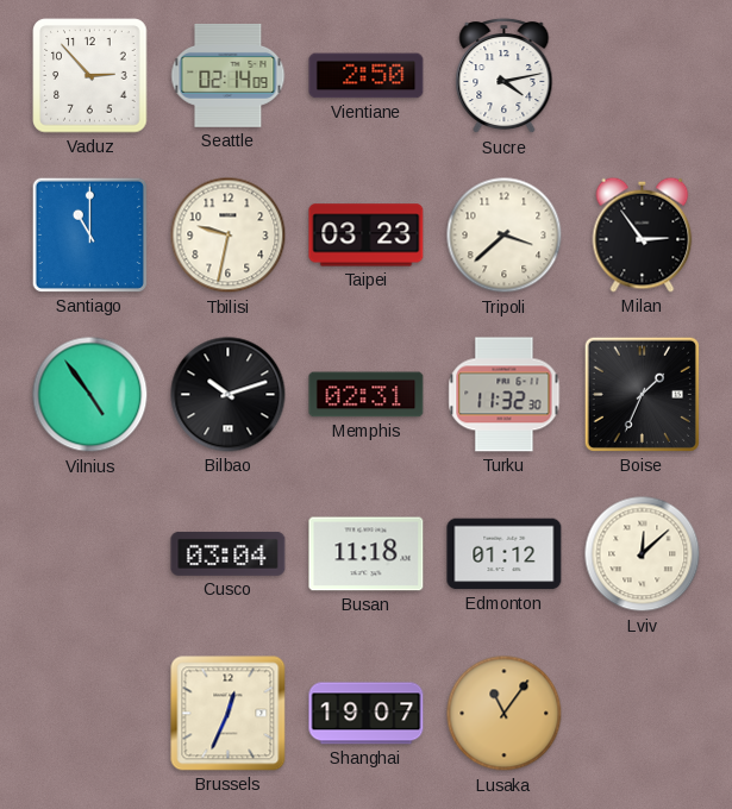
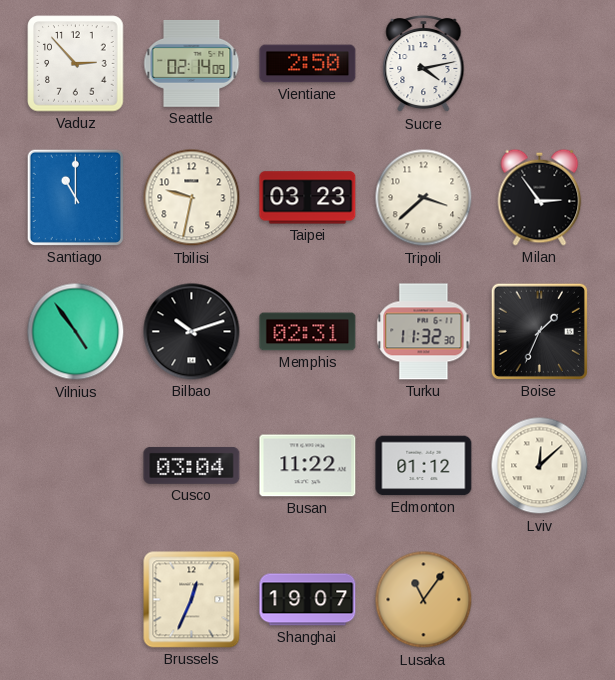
Busan: 11:18 -> 11:22
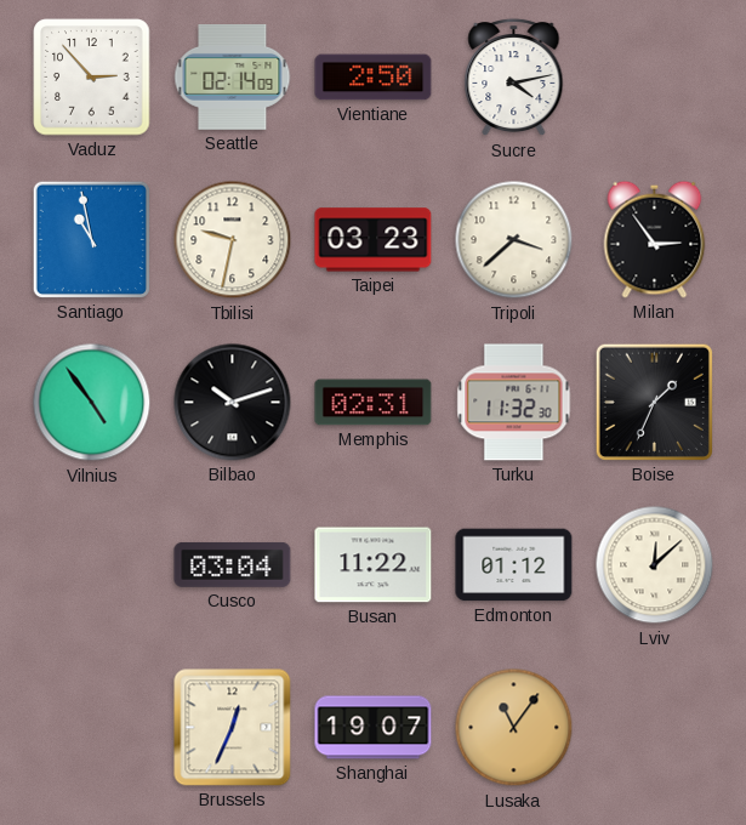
Santiago: 11:00 -> 10:58
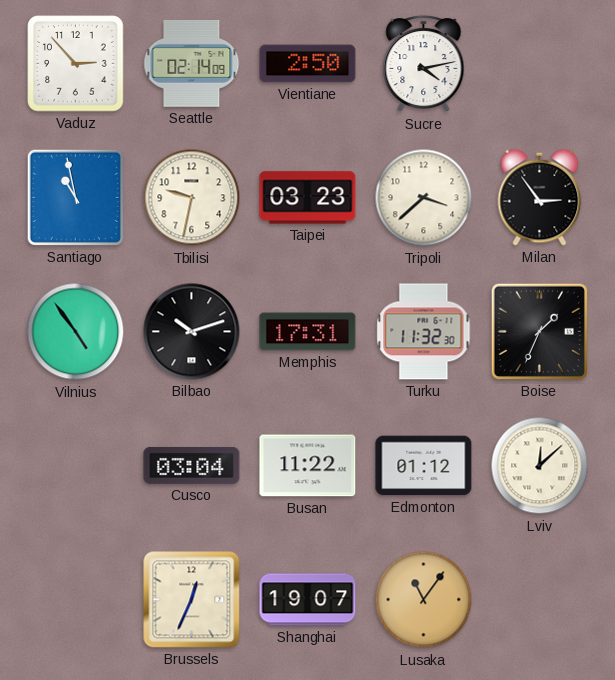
Memphis: 02:31 -> 17:31
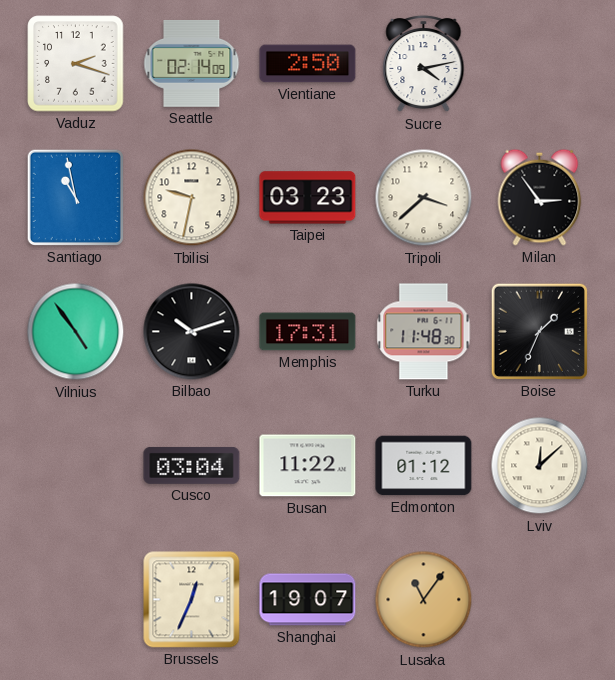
Vaduz: 2:53 -> 2:18
Turku: 11:32 -> 11:48
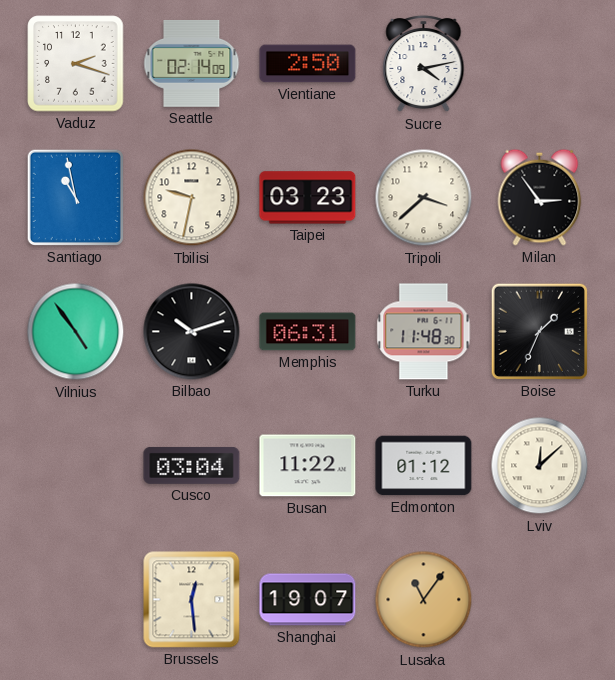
Memphis: 17:31 -> 06:31
Brussels: 12:34 -> 12:29
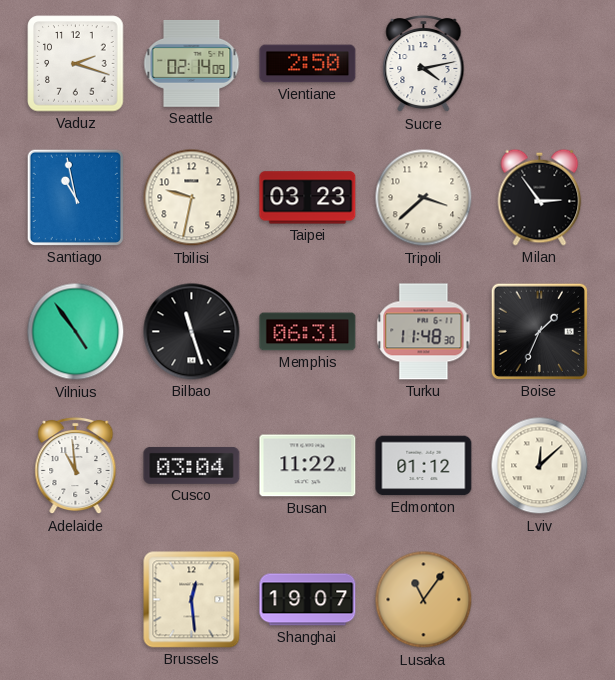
Bilbao: 10:12 -> 11:27
Adelaide: none -> 10:59
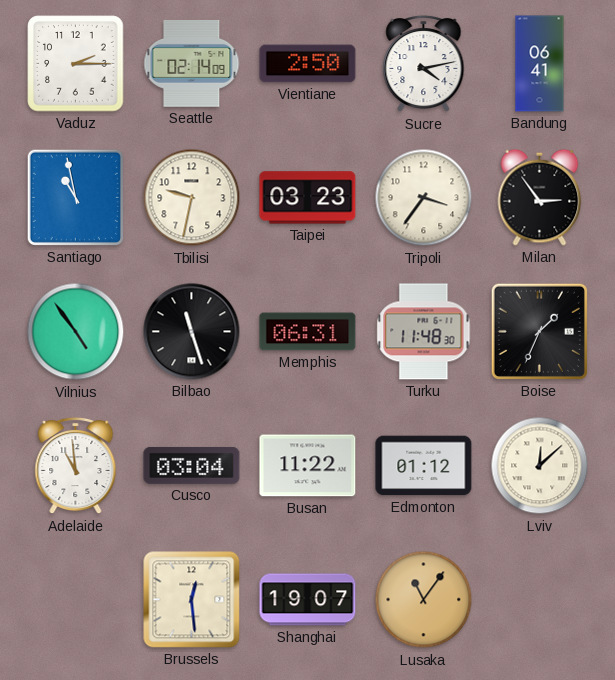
Vaduz: 2:18 -> 2:15
Bandung: none -> 06:41
Tripoli: 3:38 -> 3:36
